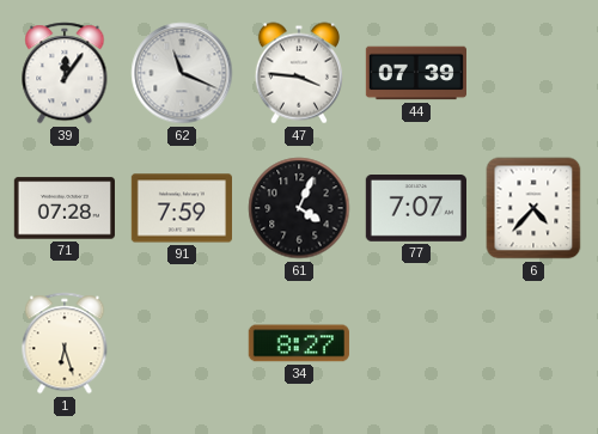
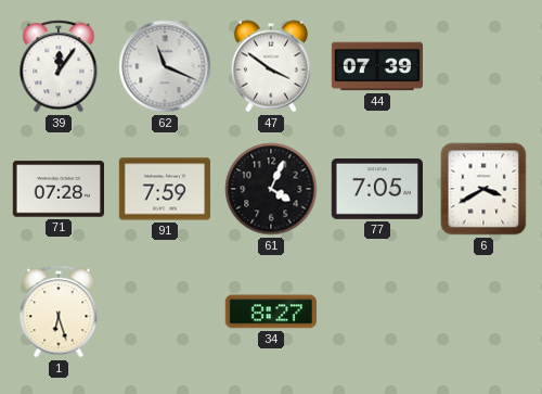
47: 3:46 -> 3:51
77: 7:07 -> 7:05
6: 4:37 -> 3:40
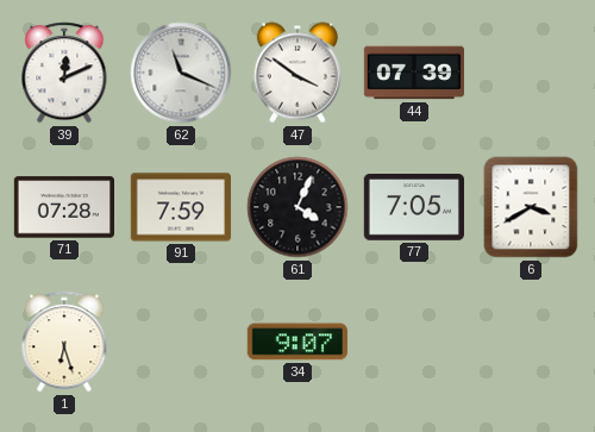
39: 12:06 -> 12:11
34: 8:27 -> 9:07
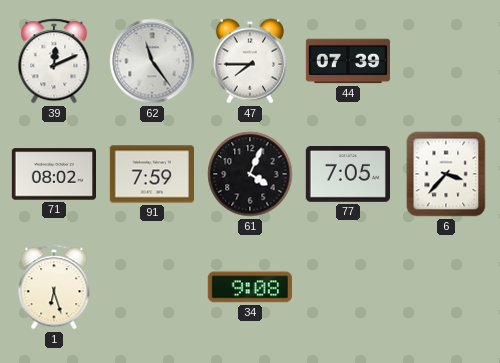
62: 11:19 -> 11:24
47: 3:51 -> 7:45
71: 07:28 -> 08:02
6: 3:40 -> 3:37
34: 9:07 -> 9:08
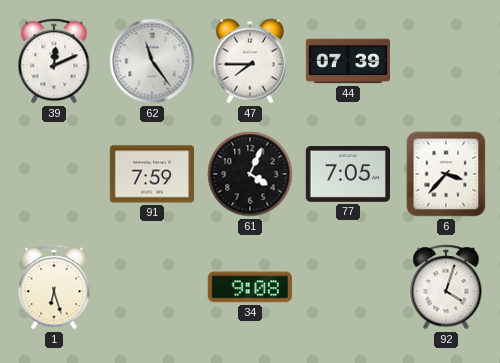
71: 08:02 -> none
92: none -> 4:03
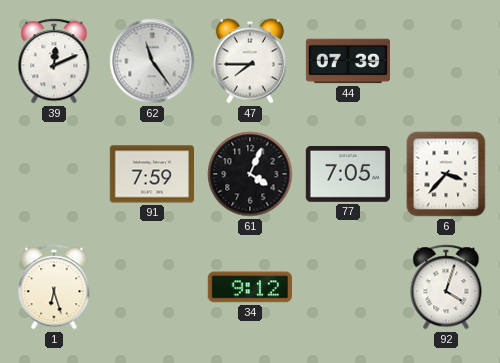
34: 9:08 -> 9:12
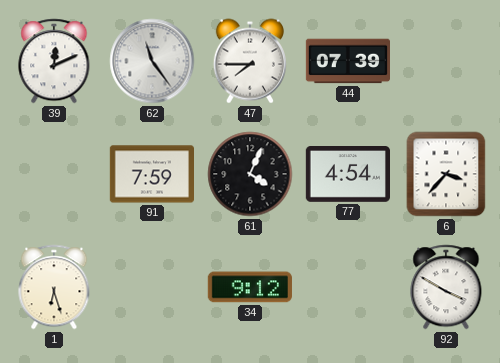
77: 7:05 -> 4:54
92: 4:03 -> 3:50
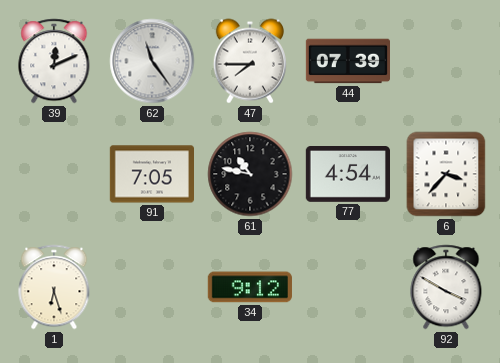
91: 7:59 -> 7:05
61: 4:04 -> 10:47
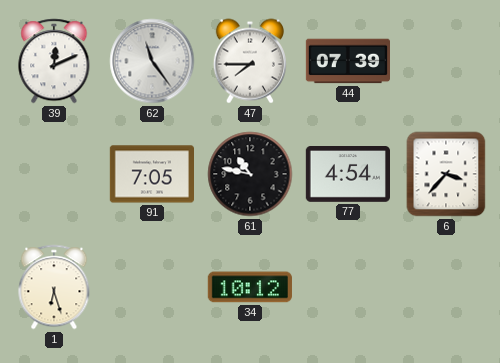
34: 9:12 -> 10:12
92: 3:50 -> none
